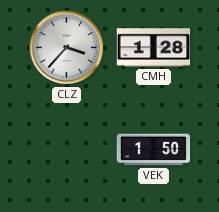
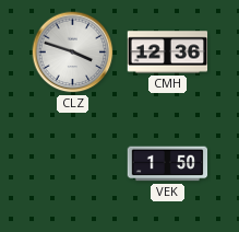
CLZ: 3:37 -> 3:48
CMH: 1:28 -> 12:36
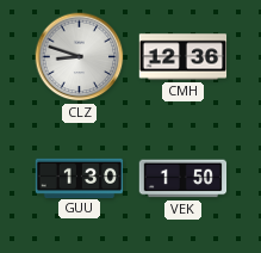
CLZ: 3:48 -> 8:48
GUU: none -> 1:30
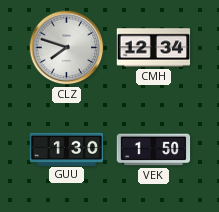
CLZ: 8:48 -> 7:48
CMH: 12:36 -> 12:34
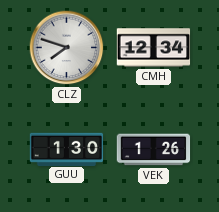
VEK: 1:50 -> 1:26
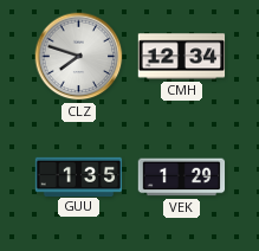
GUU: 1:30 -> 1:35
VEK: 1:26 -> 1:29
